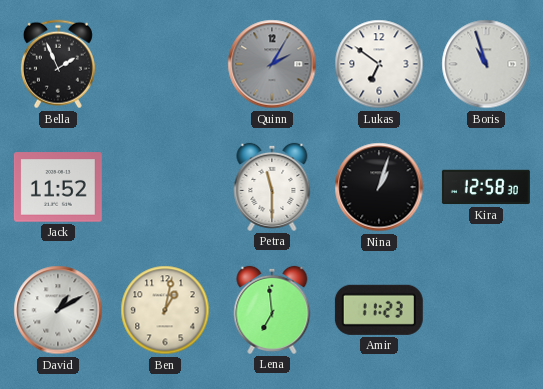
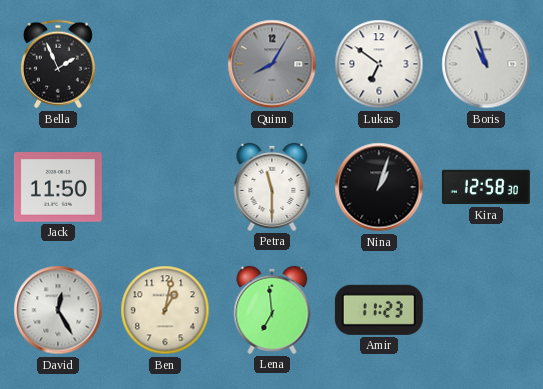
Quinn: 2:05 -> 8:05
Jack: 11:52 -> 11:50
David: 1:10 -> 12:25
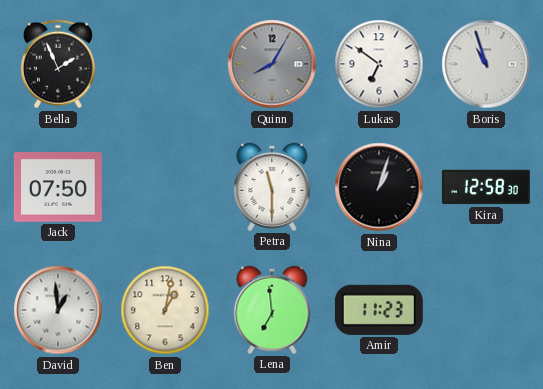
Jack: 11:50 -> 07:50
David: 12:25 -> 12:59
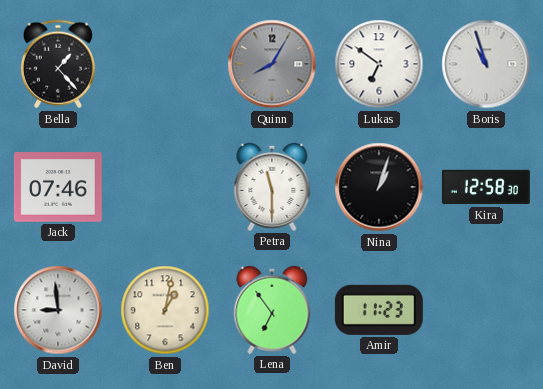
Bella: 1:56 -> 1:23
Jack: 07:50 -> 07:46
David: 12:59 -> 8:59
Lena: 6:59 -> 6:54
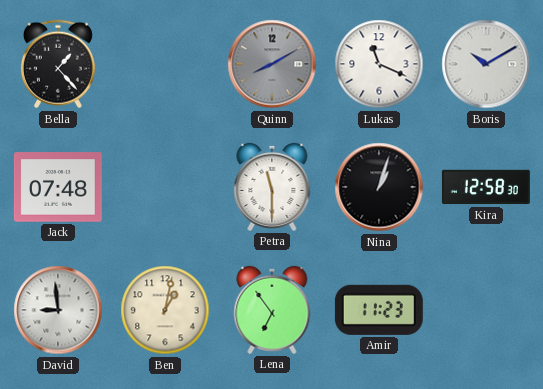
Quinn: 8:05 -> 8:10
Lukas: 6:51 -> 11:19
Boris: 10:57 -> 10:10
Jack: 07:46 -> 07:48
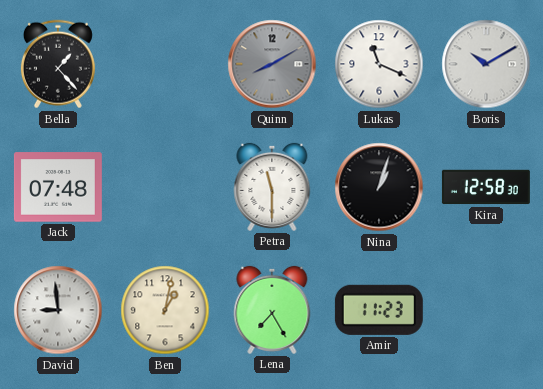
Lena: 6:54 -> 7:25
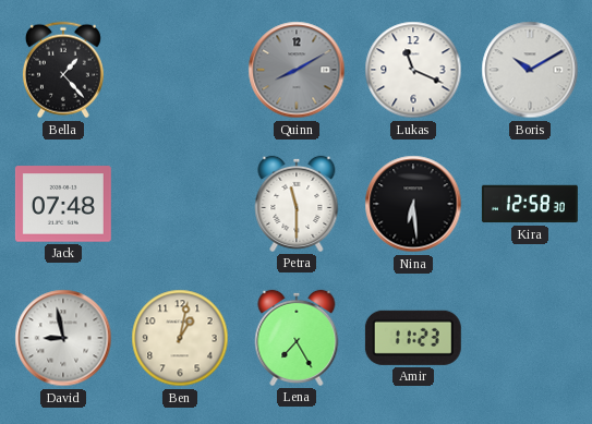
Nina: 1:03 -> 6:29
David: 8:59 -> 8:58
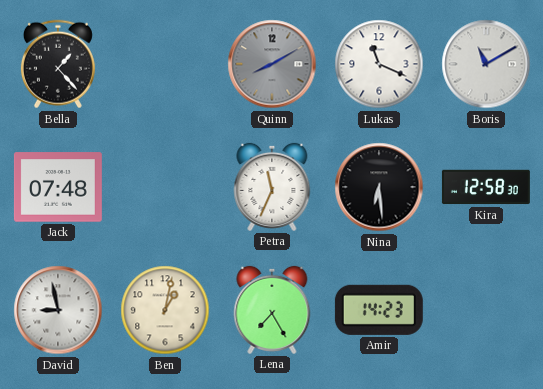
Boris: 10:10 -> 11:10
Petra: 11:30 -> 11:34
Amir: 11:23 -> 14:23
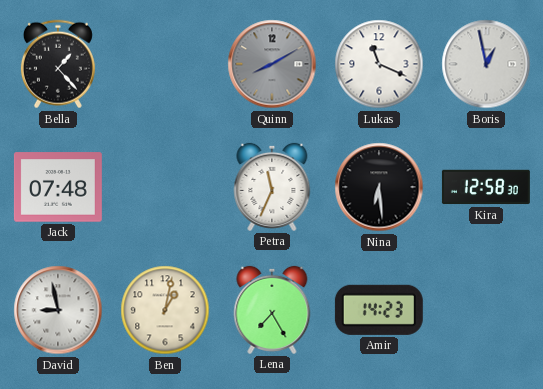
Boris: 11:10 -> 12:58
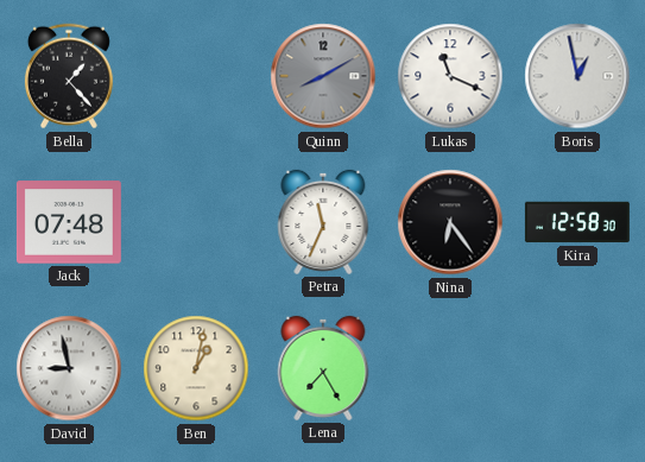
Nina: 6:29 -> 6:24
Amir: 14:23 -> none
